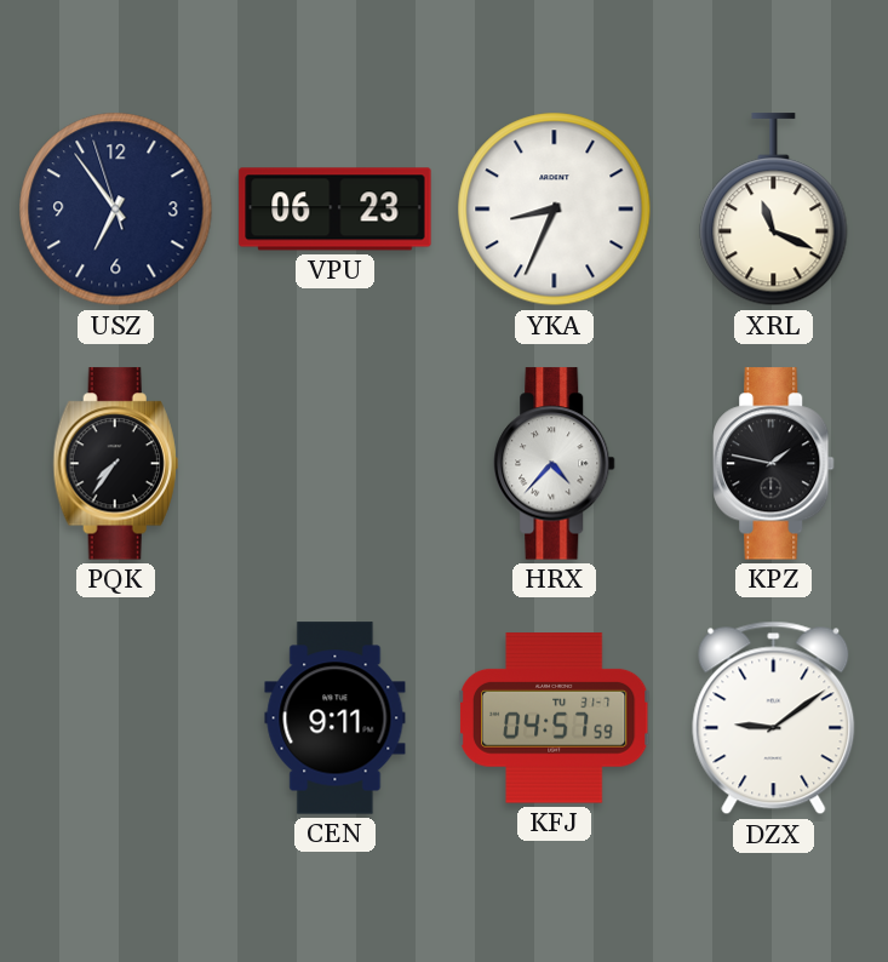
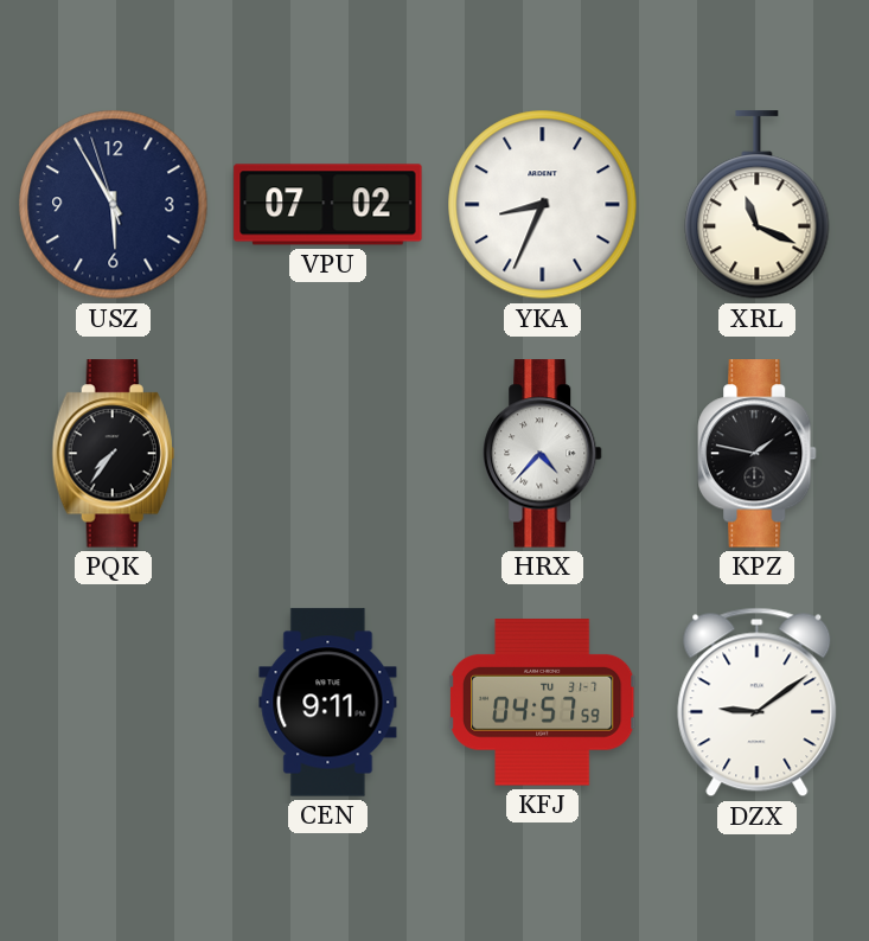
USZ: 6:53 -> 5:54
VPU: 06:23 -> 07:02
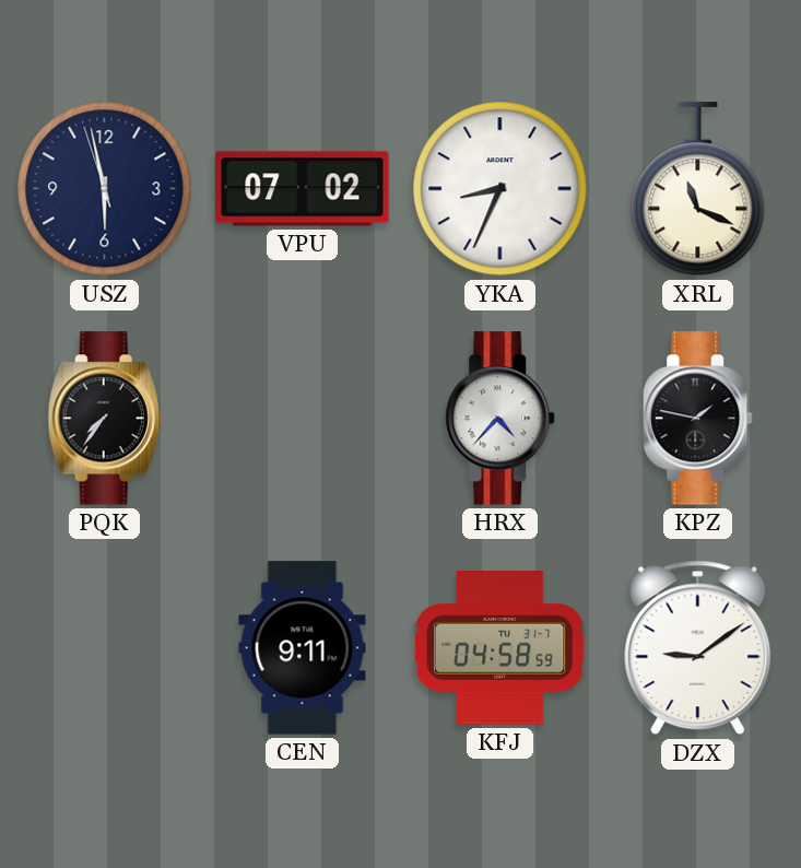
USZ: 5:54 -> 5:57
KFJ: 04:57 -> 04:58
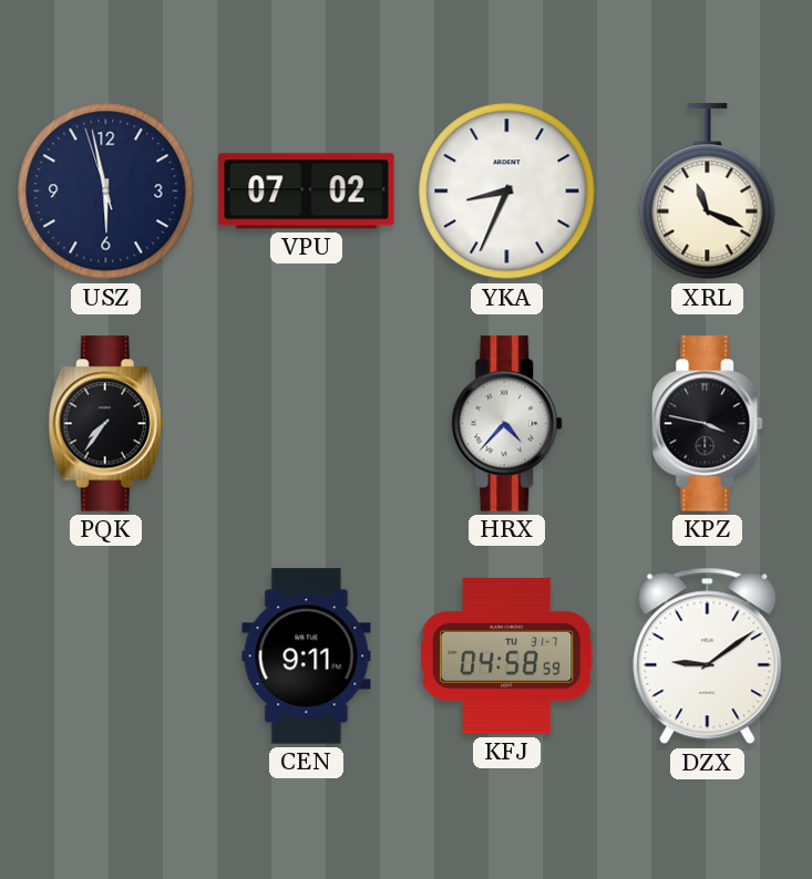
KPZ: 1:47 -> 3:47
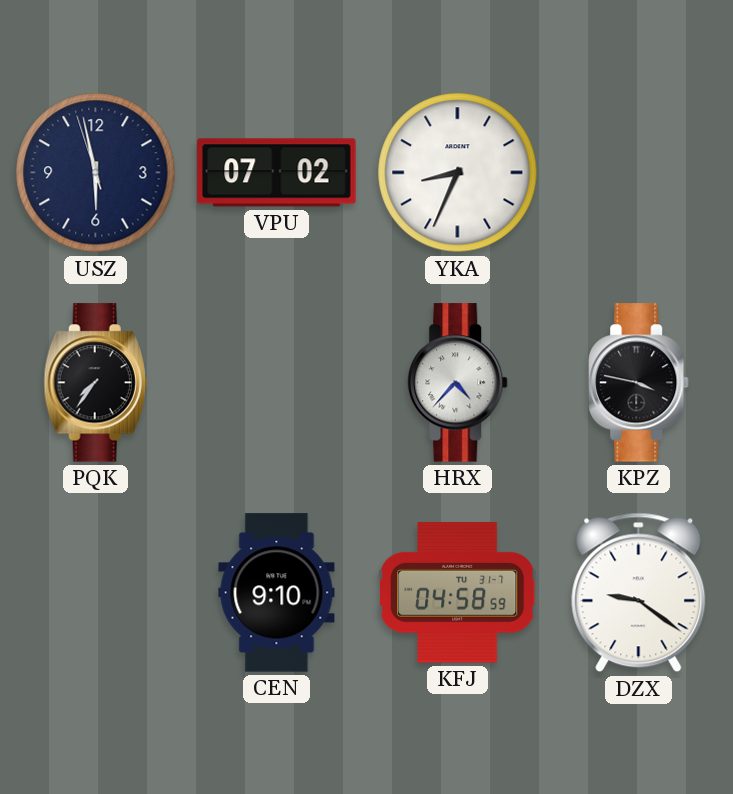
XRL: 11:19 -> none
CEN: 9:11 -> 9:10
DZX: 9:09 -> 9:21
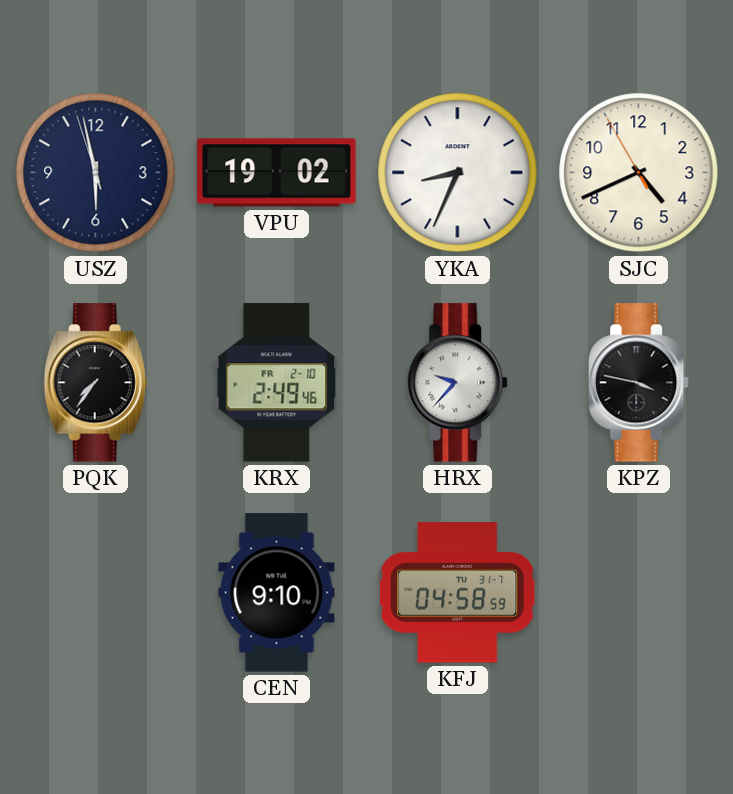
VPU: 07:02 -> 19:02
SJC: none -> 4:40
KRX: none -> 2:49
HRX: 4:37 -> 9:37
DZX: 9:21 -> none
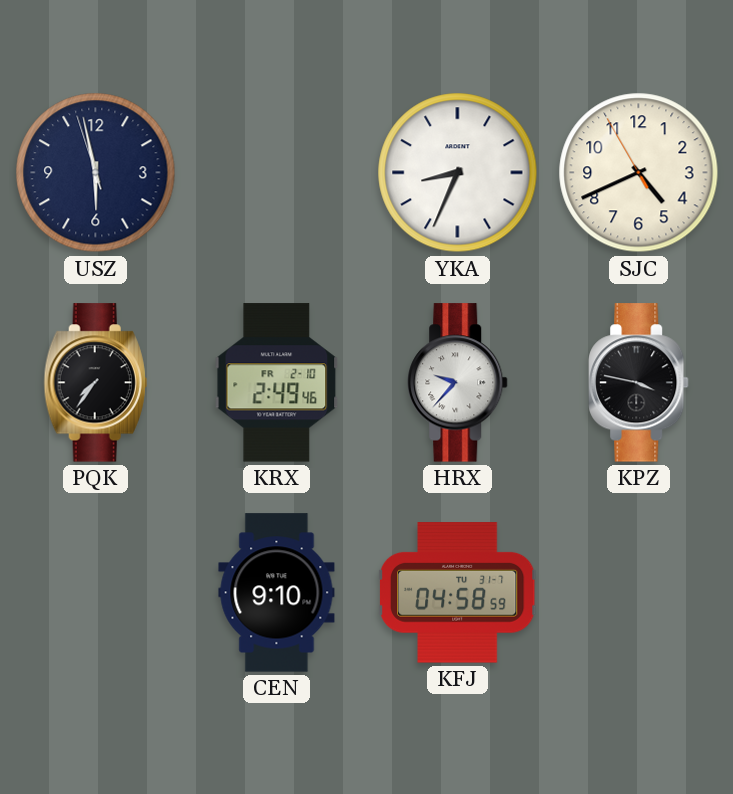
VPU: 19:02 -> none
